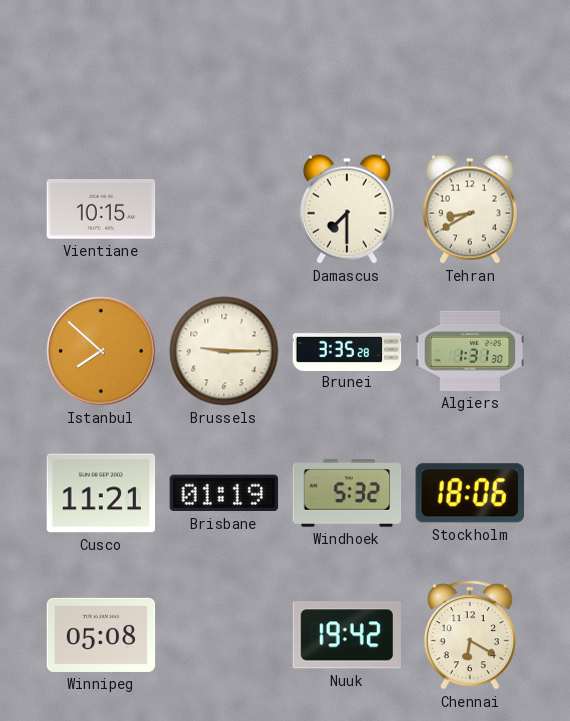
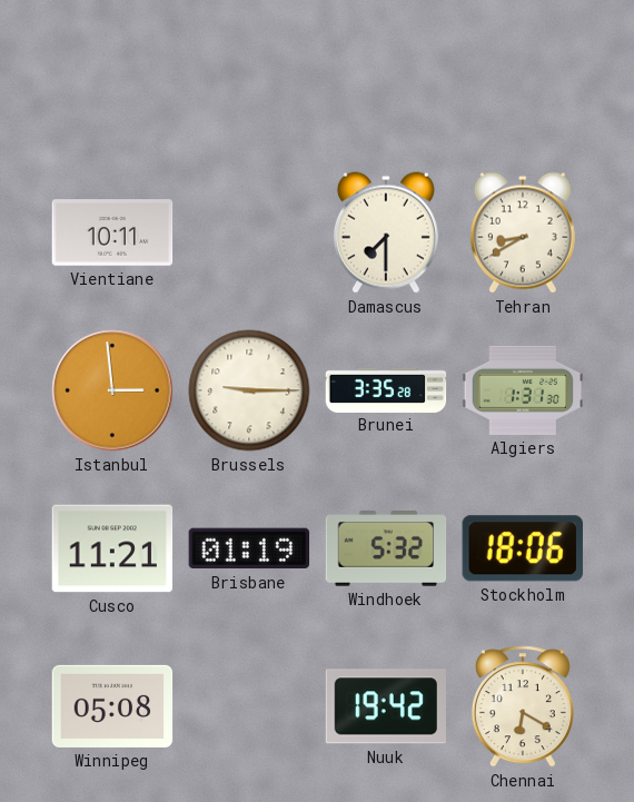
Vientiane: 10:15 -> 10:11
Istanbul: 7:52 -> 2:59
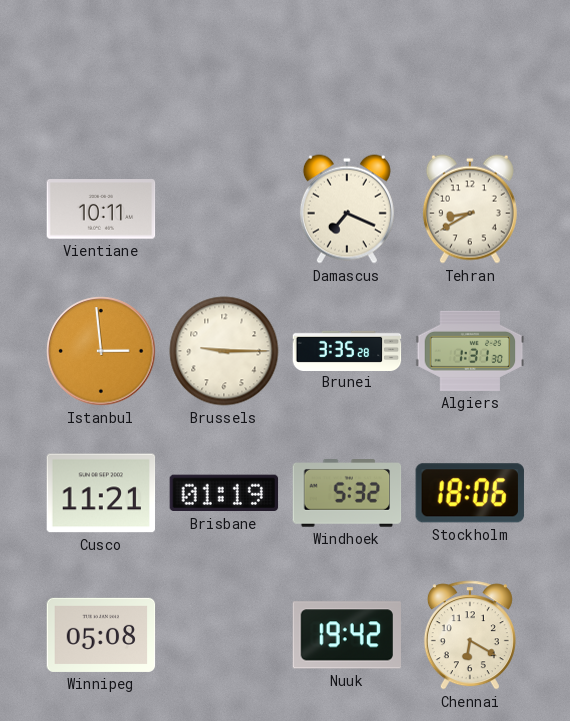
Damascus: 7:30 -> 7:19
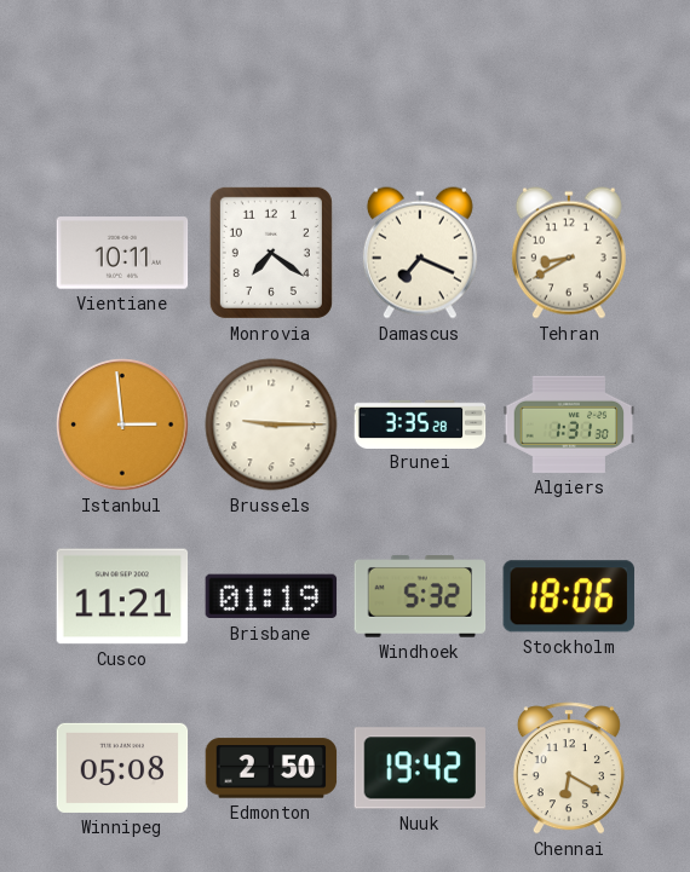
Monrovia: none -> 7:21
Edmonton: none -> 2:50
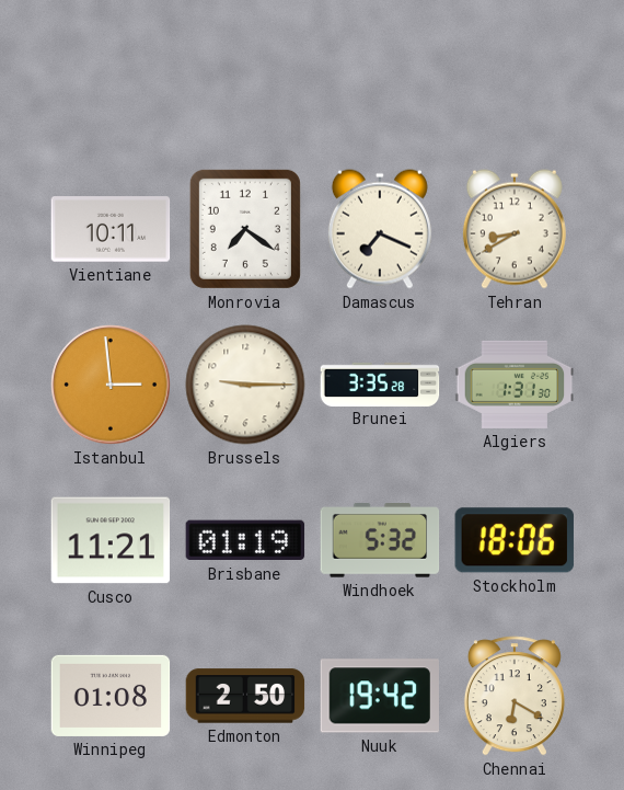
Winnipeg: 05:08 -> 01:08
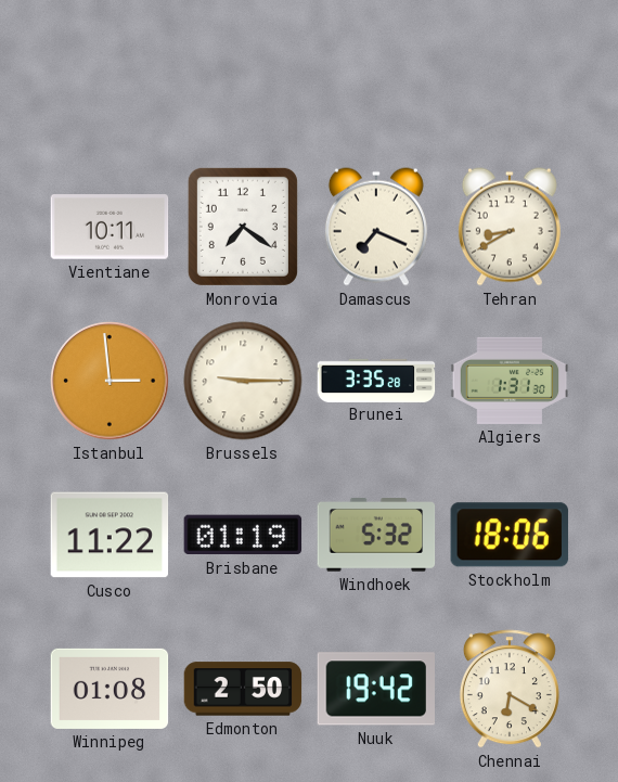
Cusco: 11:21 -> 11:22
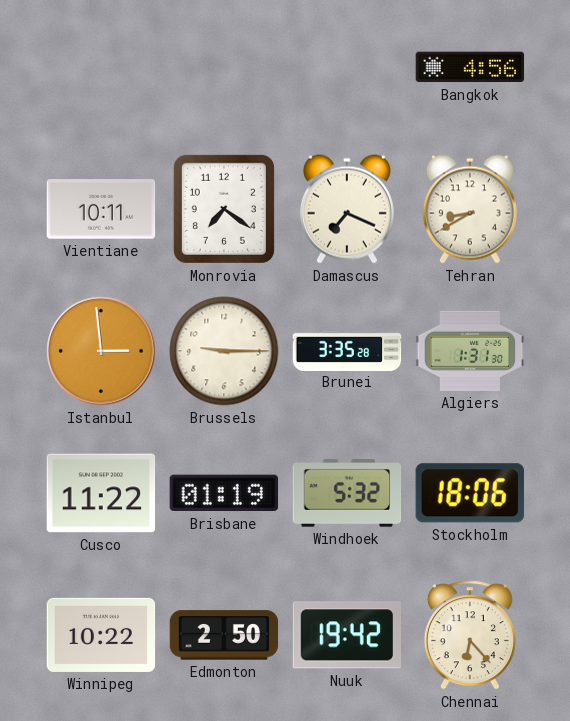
Bangkok: none -> 4:56
Winnipeg: 01:08 -> 10:22
Chennai: 6:20 -> 6:23
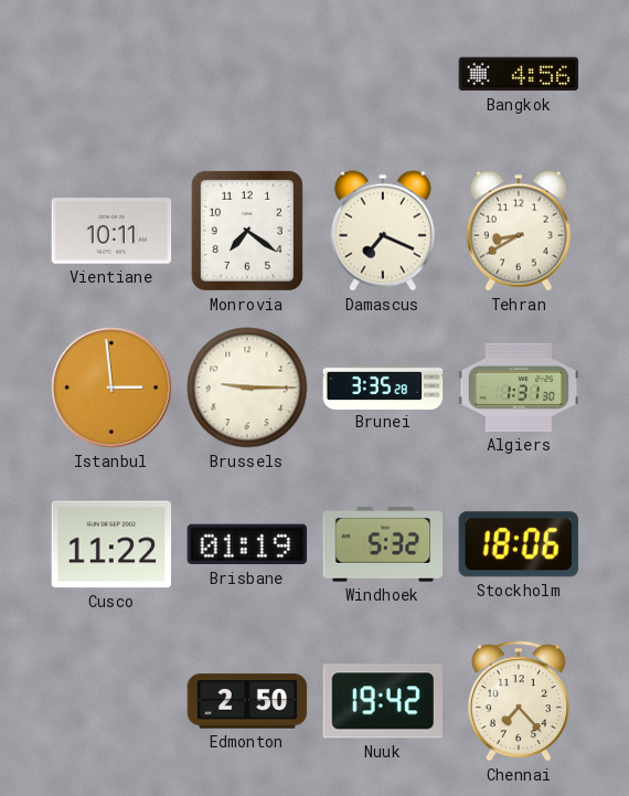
Winnipeg: 10:22 -> none
Chennai: 6:23 -> 7:23
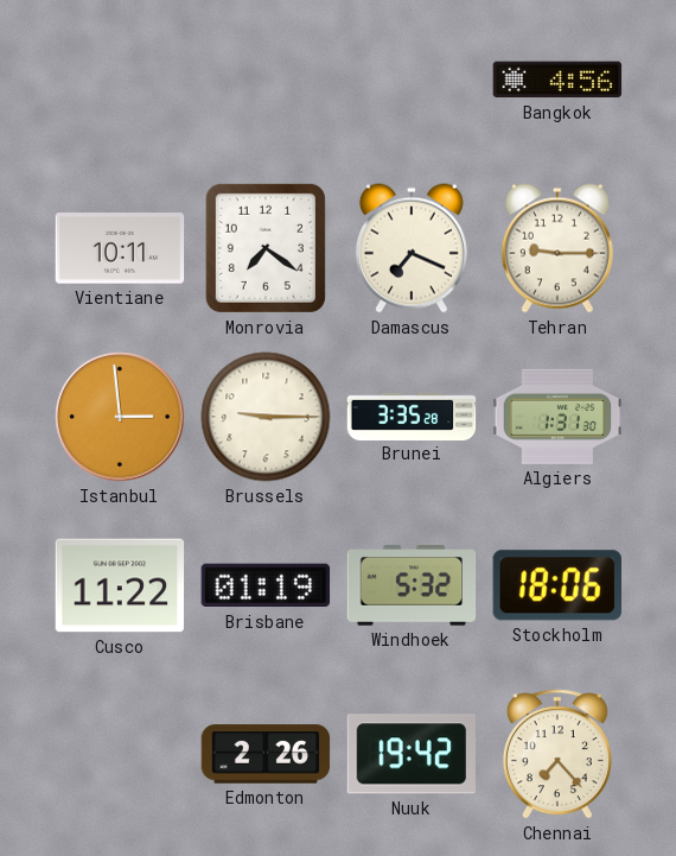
Tehran: 8:40 -> 9:15
Edmonton: 2:50 -> 2:26
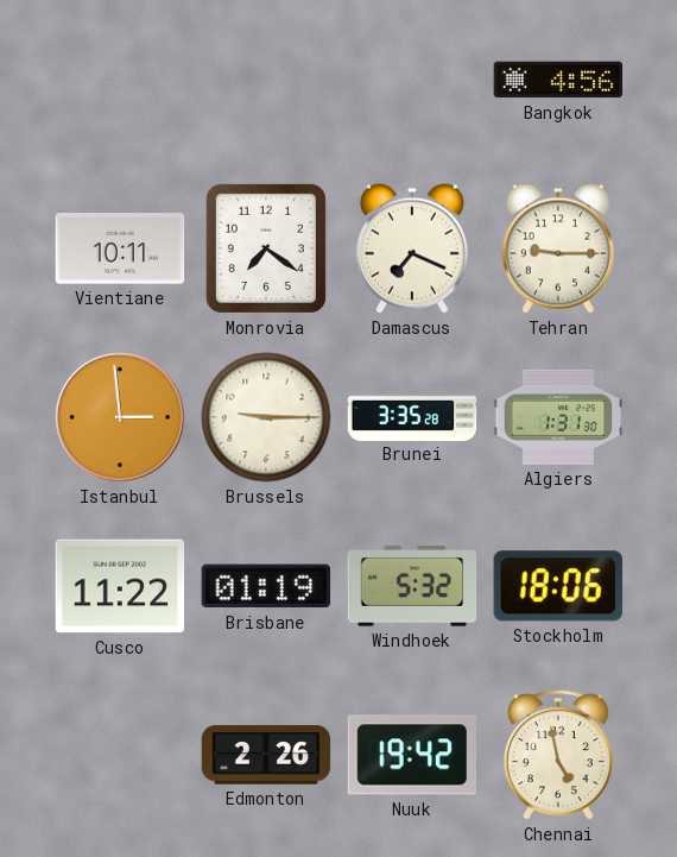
Chennai: 7:23 -> 4:58
